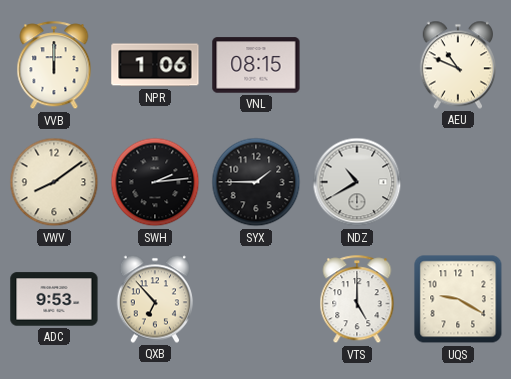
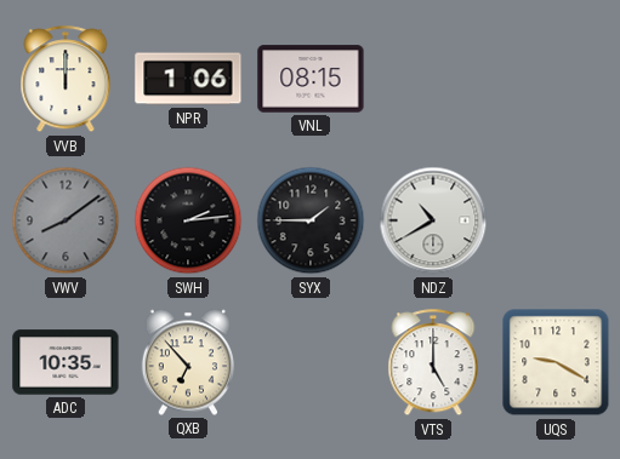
AEU: 10:49 -> none
VWV dial: cream -> grey
ADC: 9:53 -> 10:35
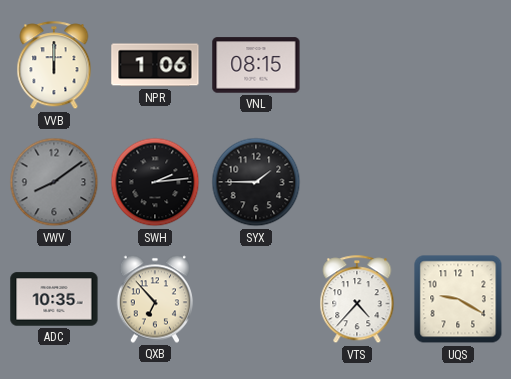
NDZ: 10:40 -> none
VTS: 5:00 -> 4:37
